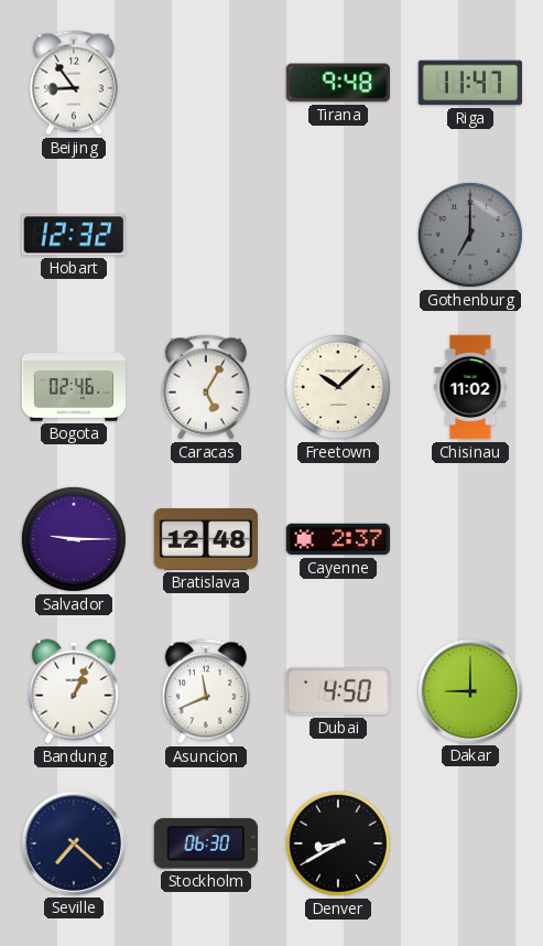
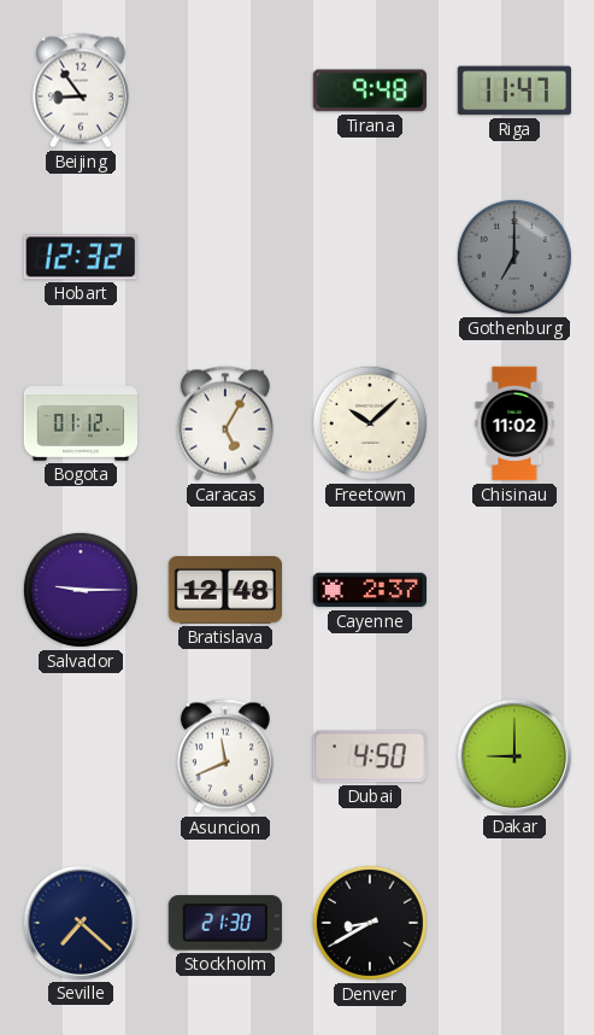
Bogota: 02:46 -> 01:12
Bandung: 1:04 -> none
Stockholm: 06:30 -> 21:30
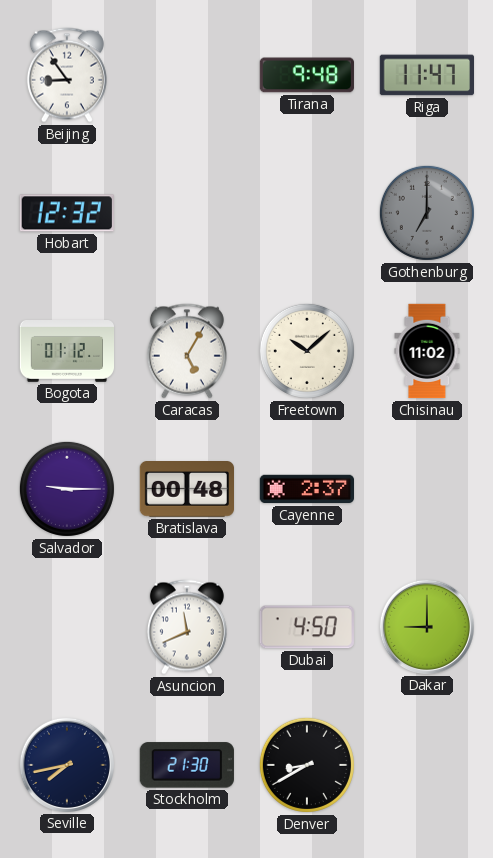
Bratislava: 12:48 -> 00:48
Seville: 7:22 -> 7:43
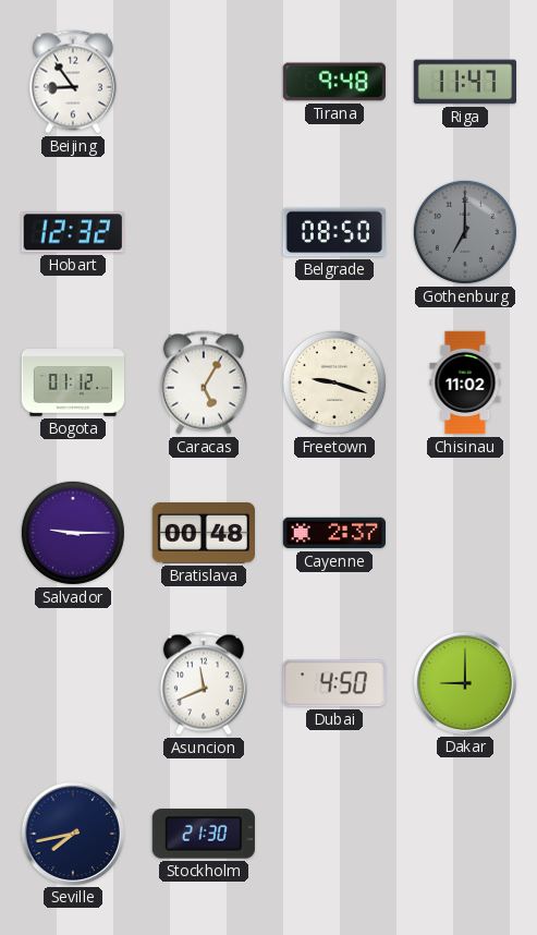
Belgrade: none -> 08:50
Freetown: 10:08 -> 9:18
Denver: 8:40 -> none
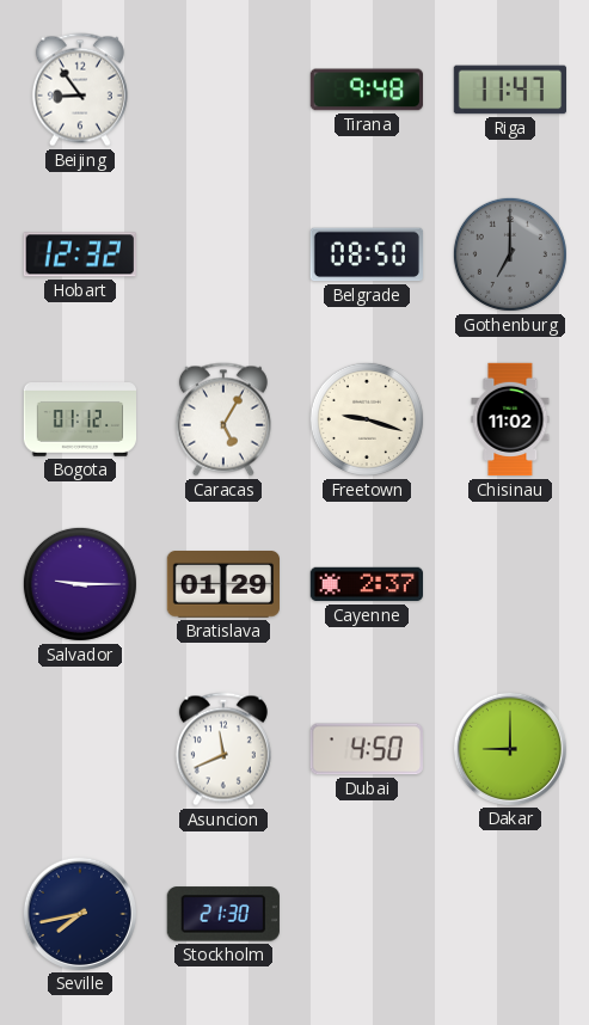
Bratislava: 00:48 -> 01:29
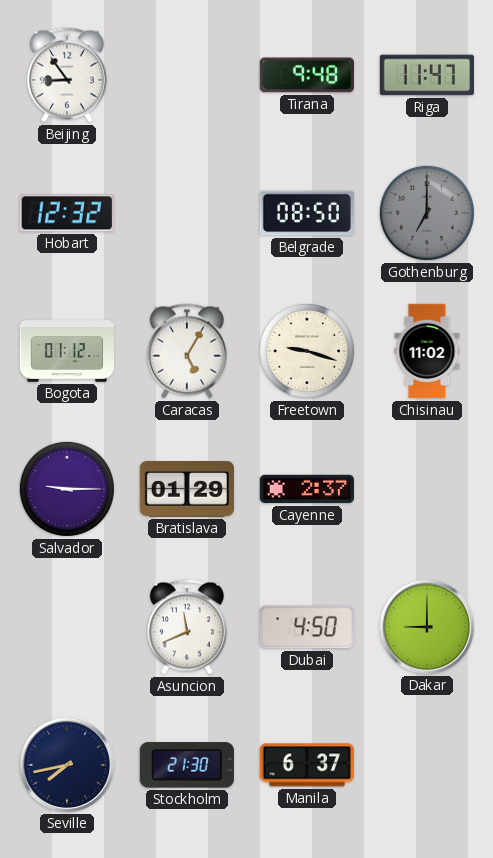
Manila: none -> 6:37
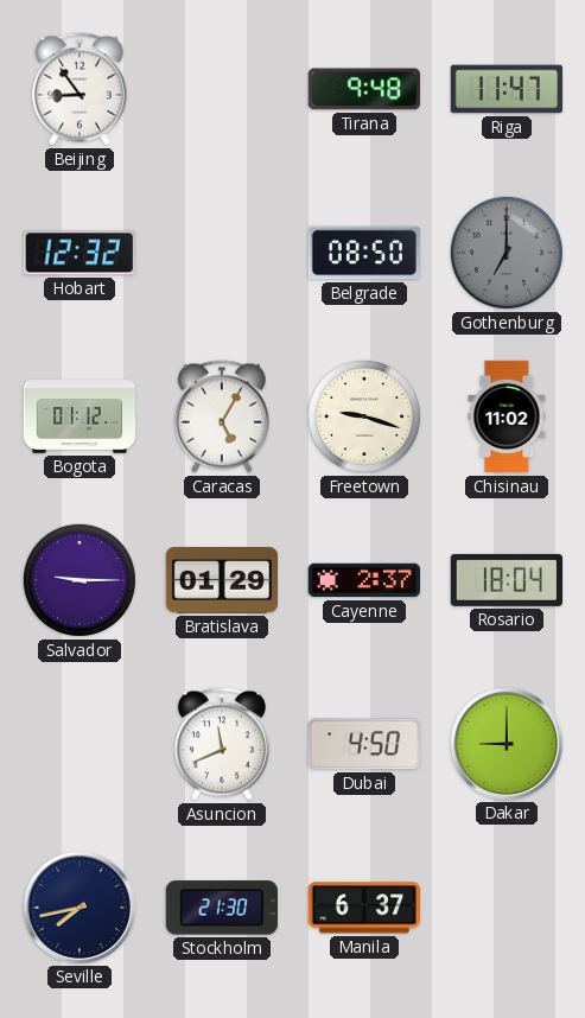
Rosario: none -> 18:04
